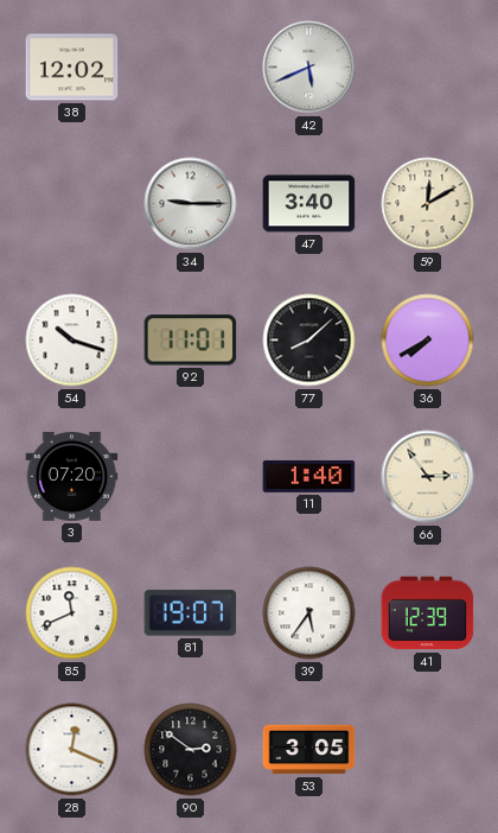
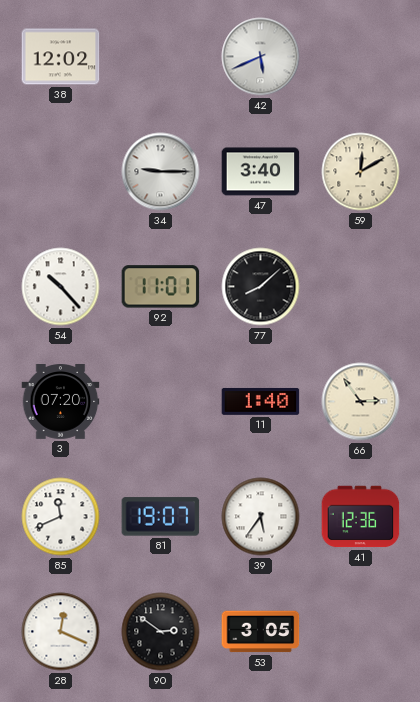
54: 10:18 -> 10:23
36: 7:40 -> none
41: 12:39 -> 12:36
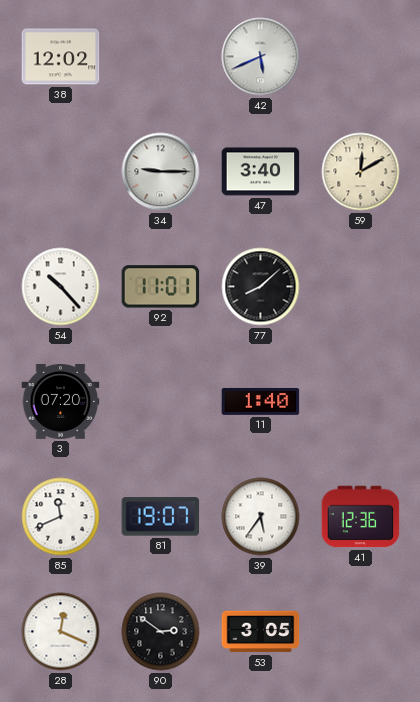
66: 2:54 -> none
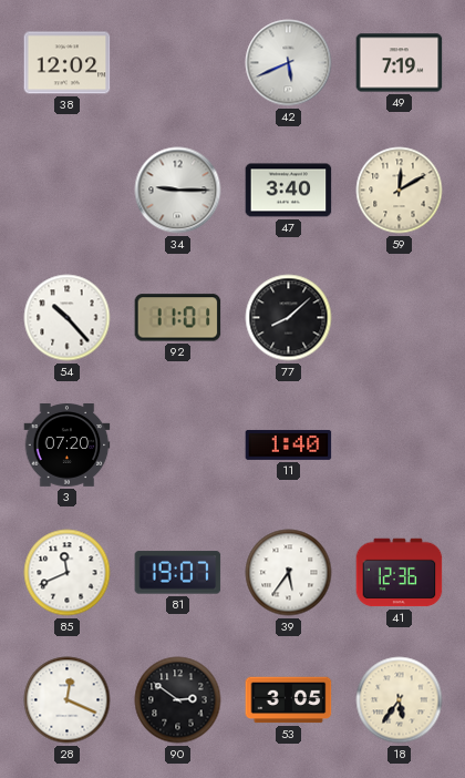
49: none -> 7:19
18: none -> 5:36
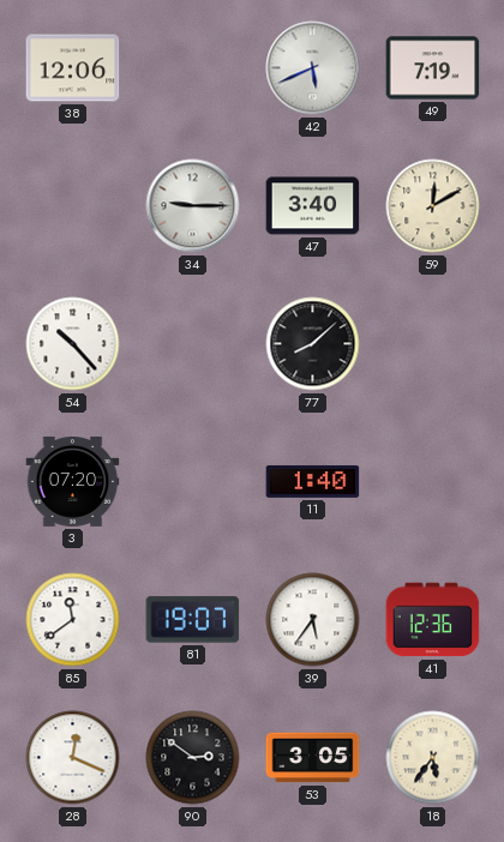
38: 12:02 -> 12:06
92: 11:01 -> none
85: 11:41 -> 11:39
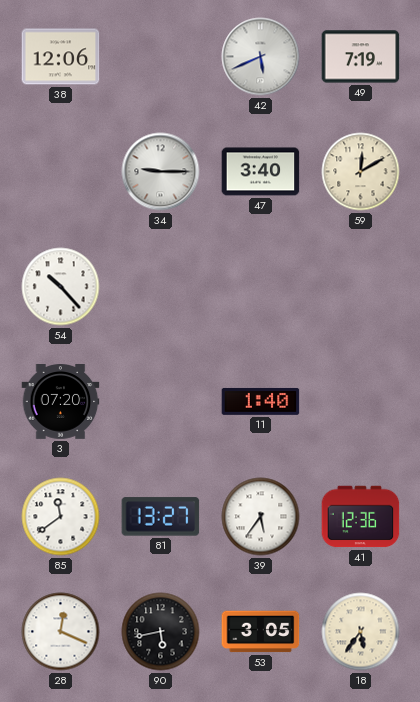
77: 8:08 -> none
81: 19:07 -> 13:27
90: 2:51 -> 5:43
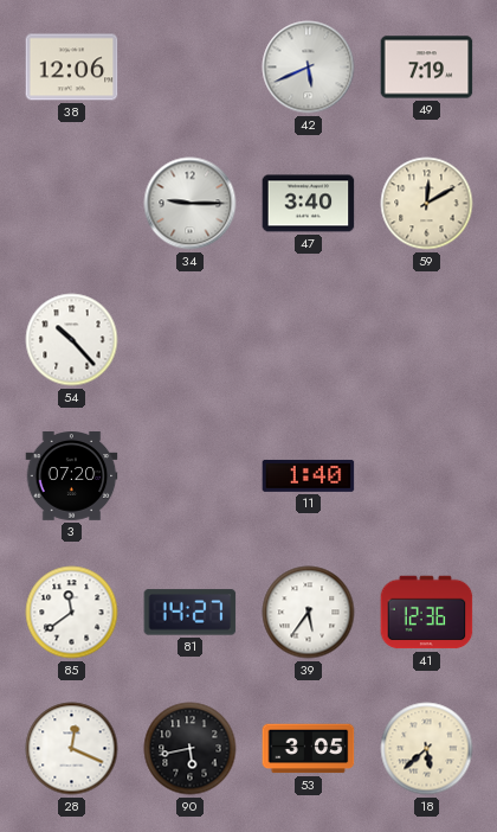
81: 13:27 -> 14:27
18: 5:36 -> 5:38
